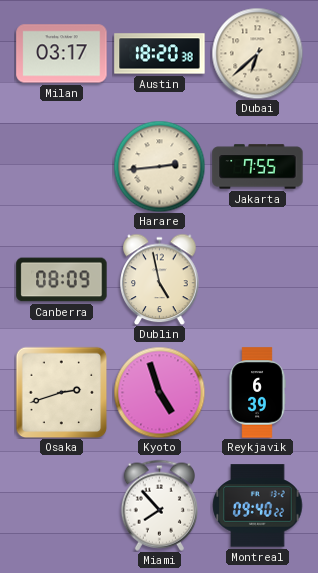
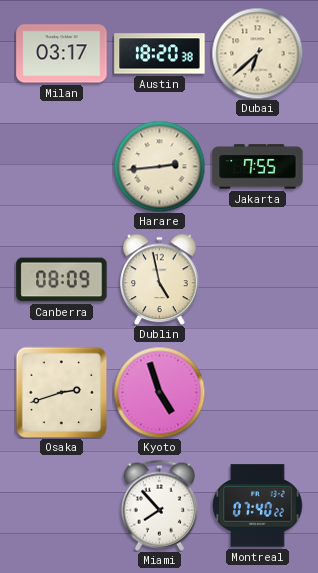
Reykjavik: 6:39 -> none
Montreal: 09:40 -> 07:40
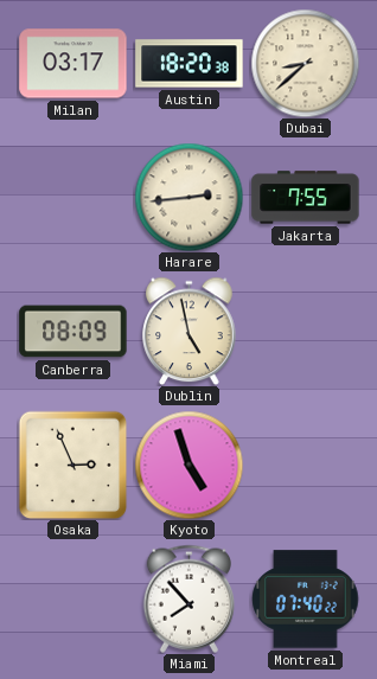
Dubai: 6:38 -> 8:38
Osaka: 2:42 -> 2:56
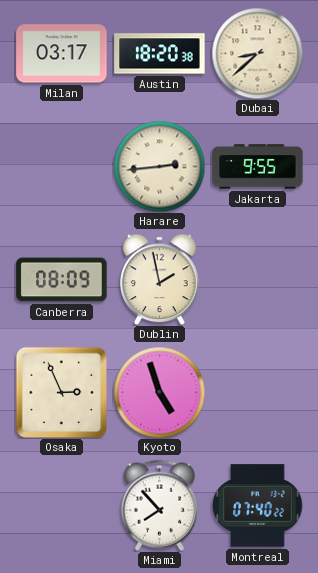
Jakarta: 7:55 -> 9:55
Dublin: 4:58 -> 1:58
